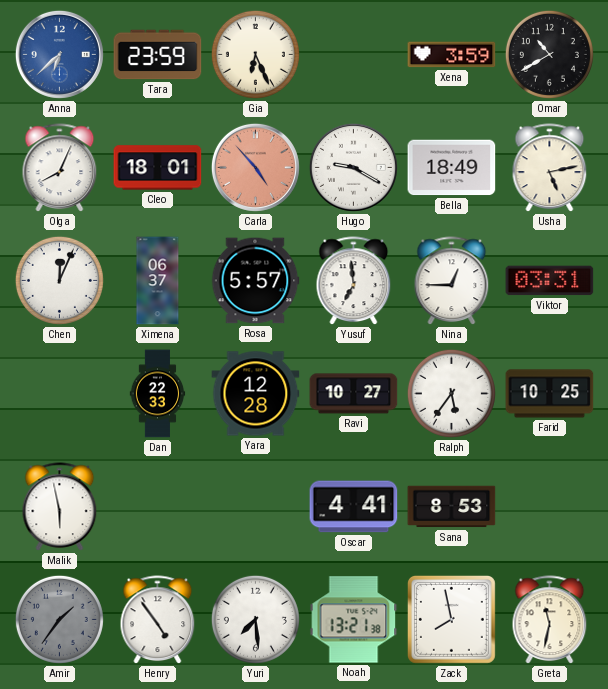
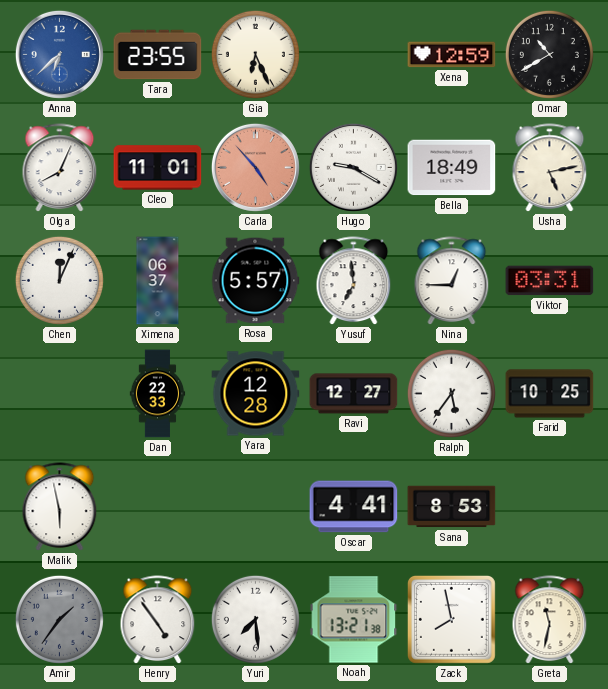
Tara: 23:59 -> 23:55
Xena: 3:59 -> 12:59
Cleo: 18:01 -> 11:01
Ravi: 10:27 -> 12:27
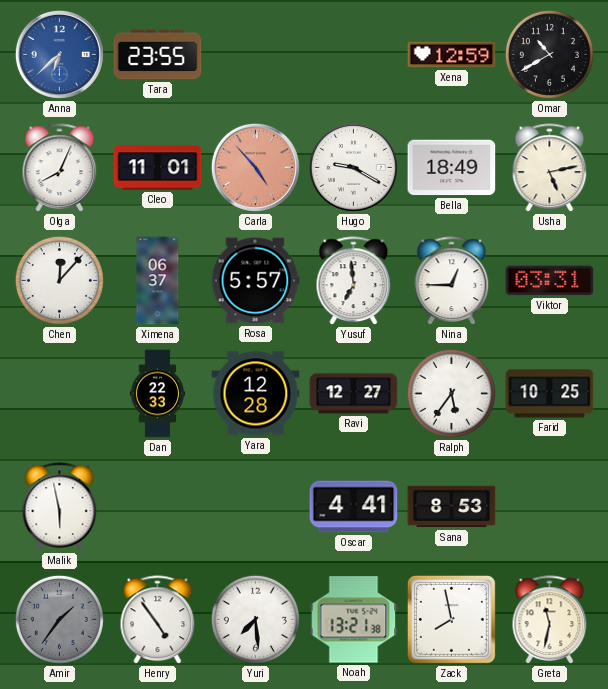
Gia: 6:26 -> none
Chen: 12:04 -> 12:07
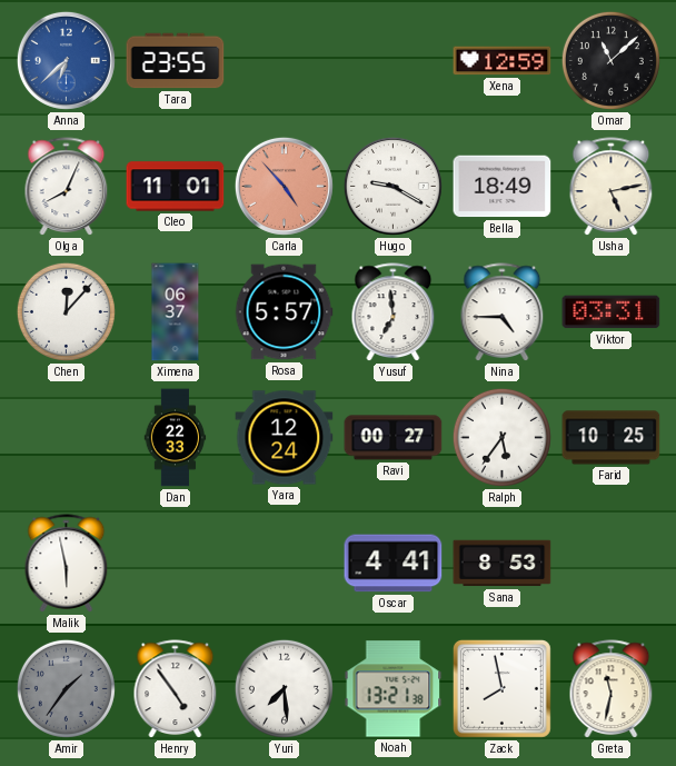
Omar: 10:40 -> 11:08
Nina: 12:45 -> 4:45
Yara: 12:28 -> 12:24
Ravi: 12:27 -> 00:27
